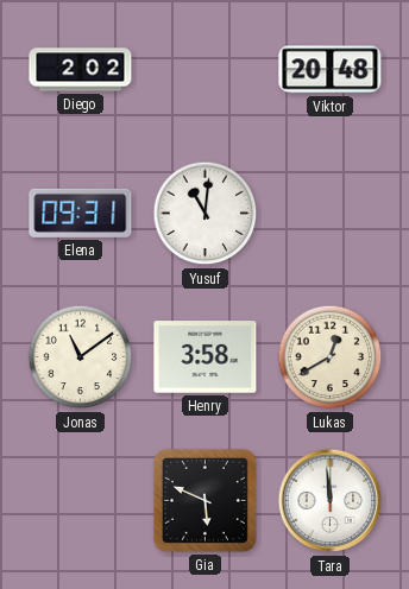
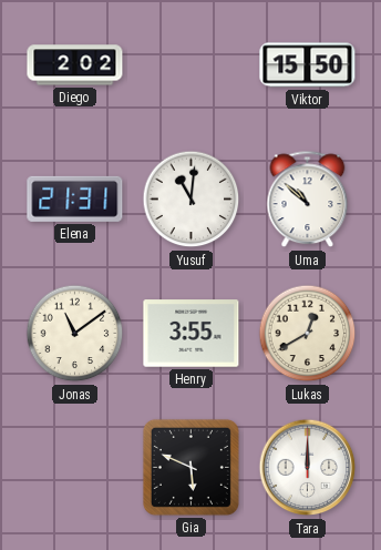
Viktor: 20:48 -> 15:50
Elena: 09:31 -> 21:31
Uma: none -> 10:52
Henry: 3:58 -> 3:55
Tara: 11:59 -> 12:00
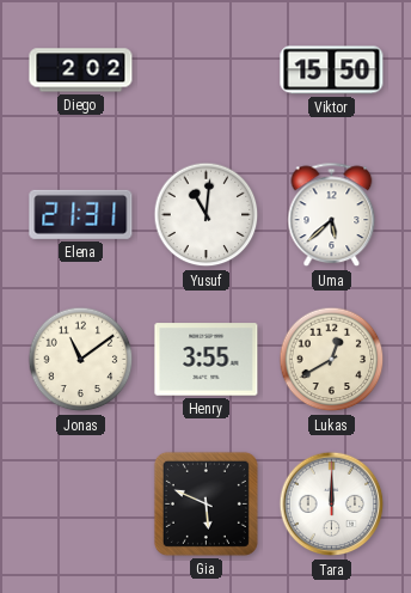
Uma: 10:52 -> 5:38
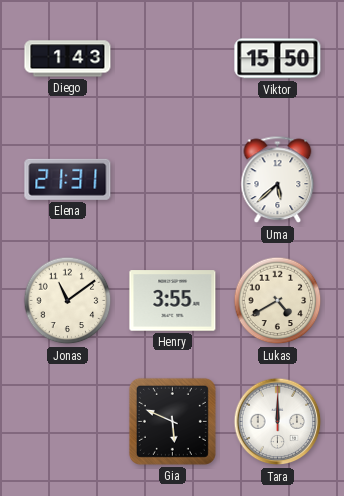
Diego: 2:02 -> 1:43
Yusuf: 11:01 -> none
Lukas: 12:40 -> 4:40
